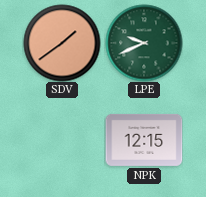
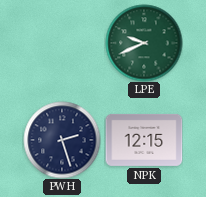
SDV: 1:39 -> none
PWH: none -> 2:27
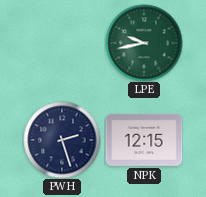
LPE: 9:41 -> 9:43
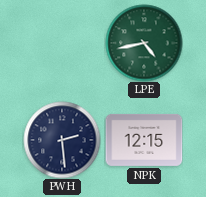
LPE: 9:43 -> 4:43
PWH: 2:27 -> 2:29
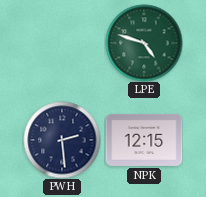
LPE: 4:43 -> 4:48
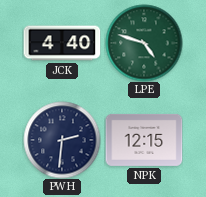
JCK: none -> 4:40
PWH: 2:29 -> 2:31
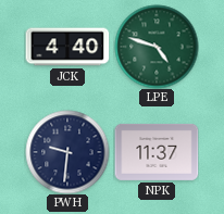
PWH: 2:31 -> 9:31
NPK: 12:15 -> 11:37
